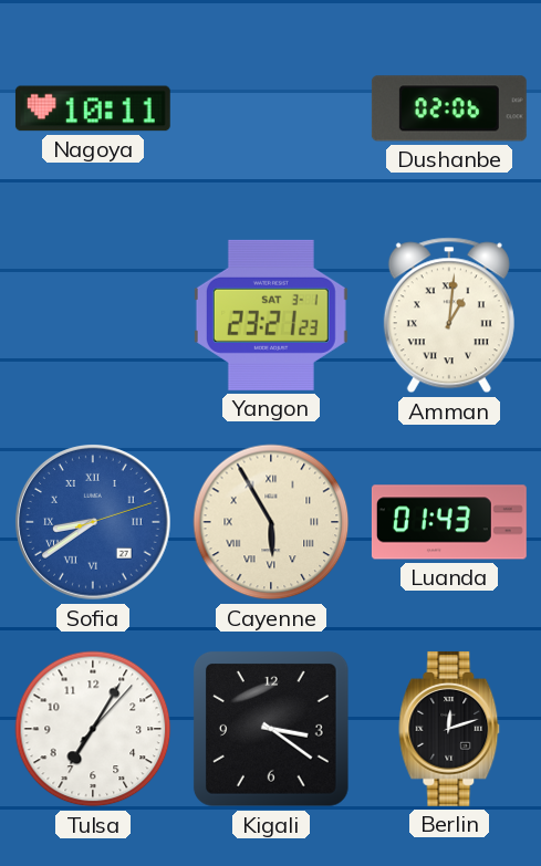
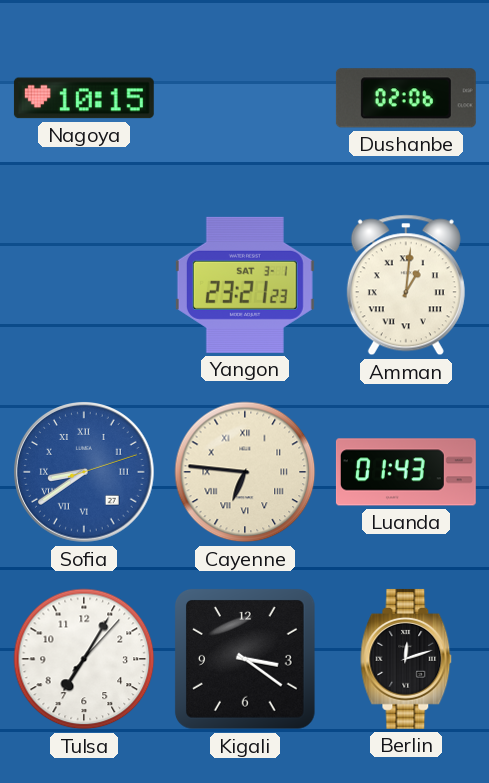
Nagoya: 10:11 -> 10:15
Cayenne: 5:55 -> 6:46
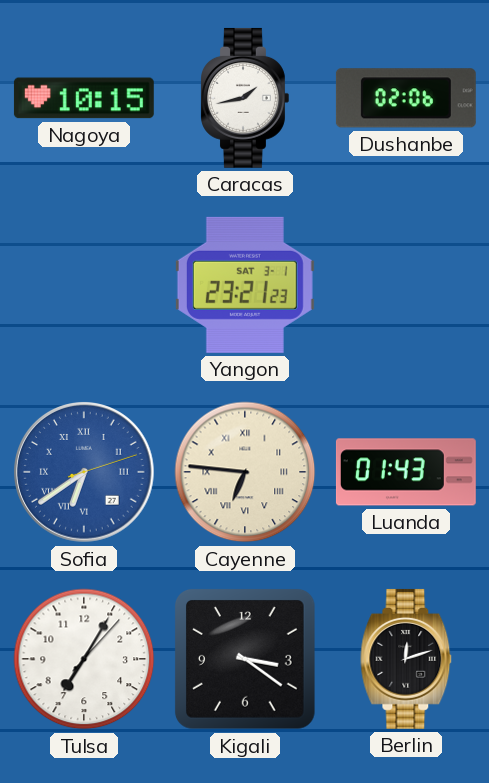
Caracas: none -> 1:43
Amman: 1:01 -> none
Sofia: 8:39 -> 6:39
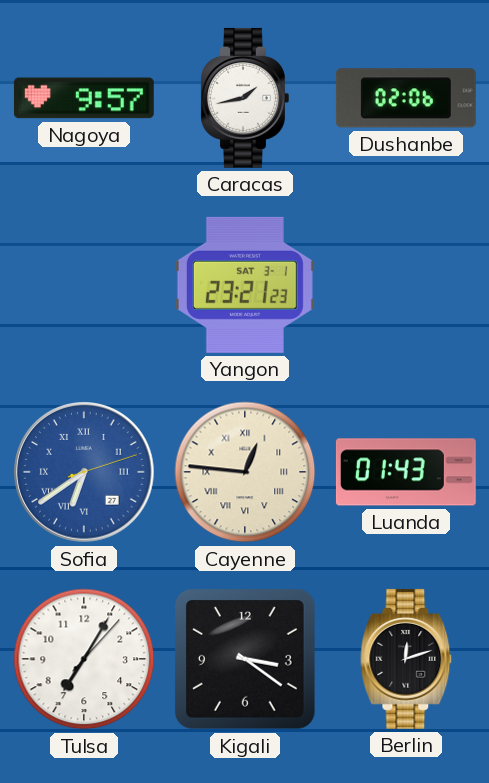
Nagoya: 10:15 -> 9:57
Cayenne: 6:46 -> 12:46
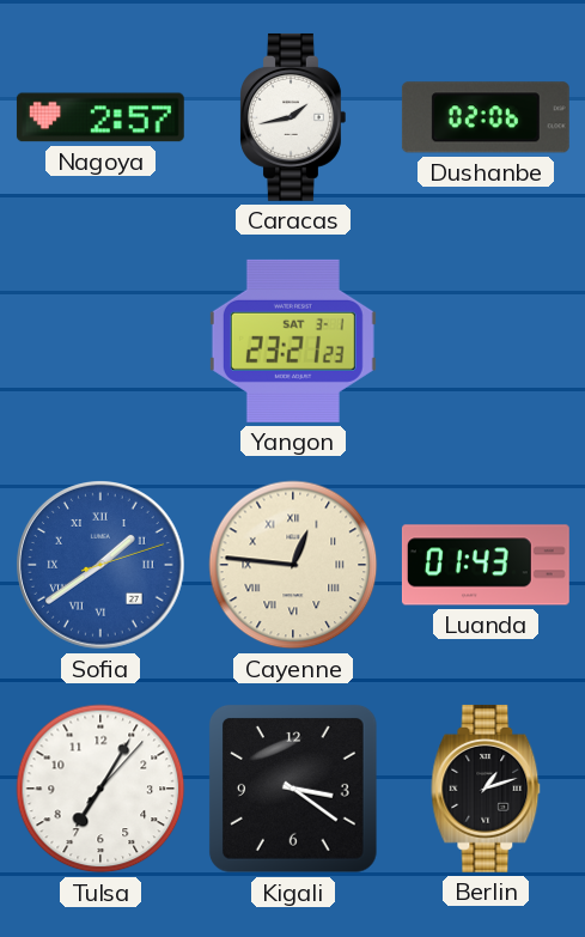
Nagoya: 9:57 -> 2:57
Sofia: 6:39 -> 1:39
Berlin: 12:12 -> 1:12
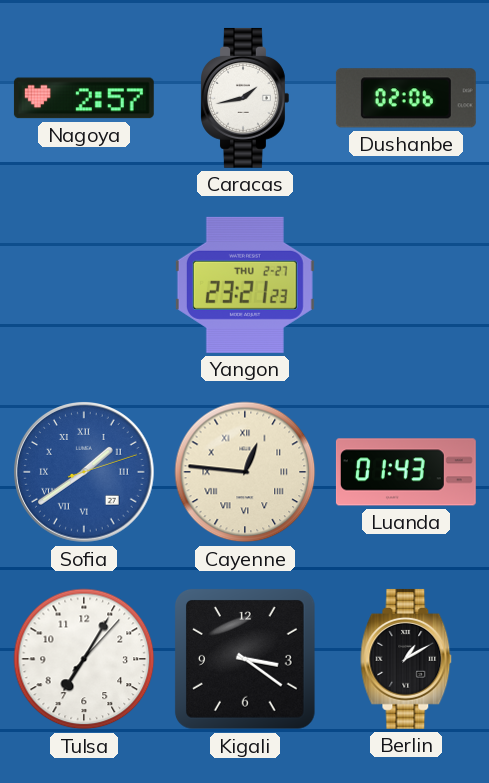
Yangon date: SAT 3-1 -> THU 2-27
Berlin: 1:12 -> 1:10
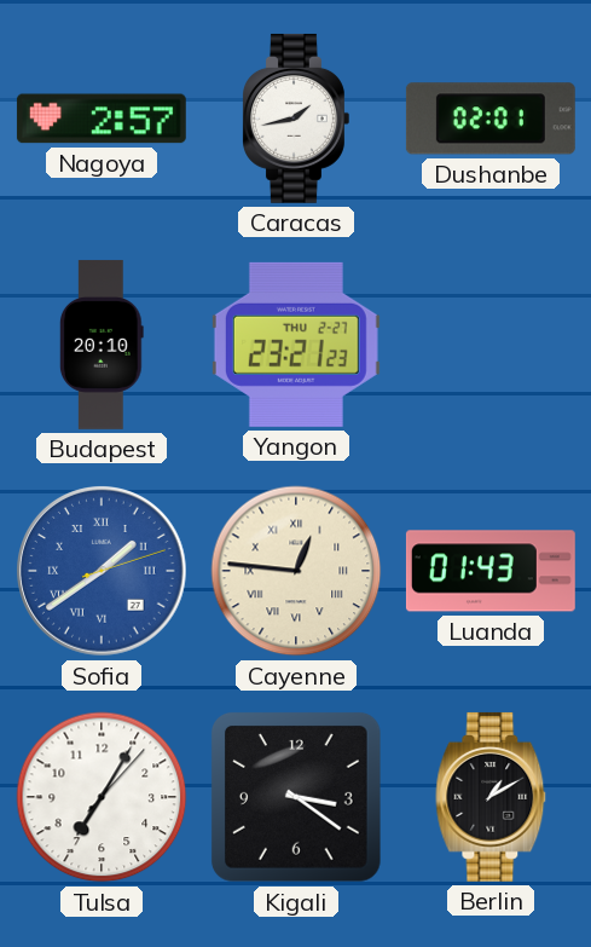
Dushanbe: 02:06 -> 02:01
Budapest: none -> 20:10
